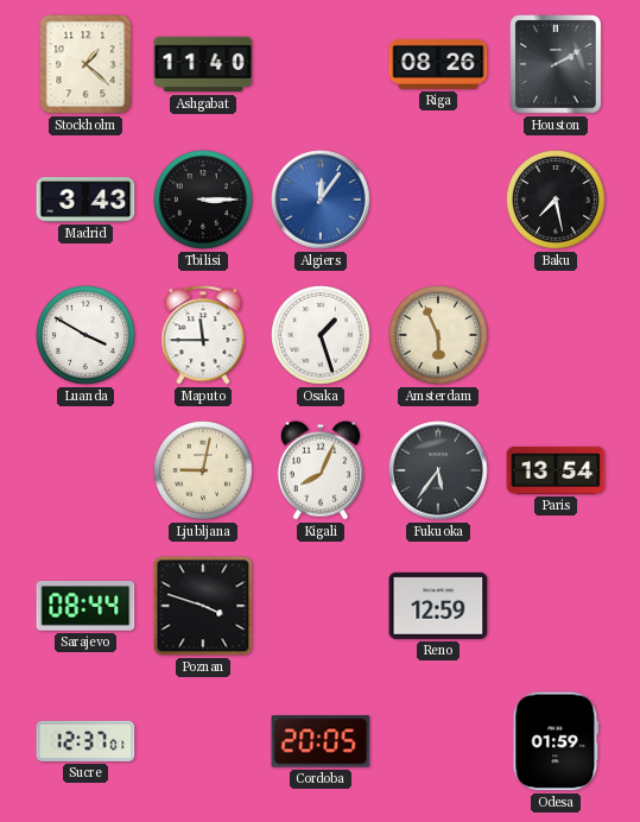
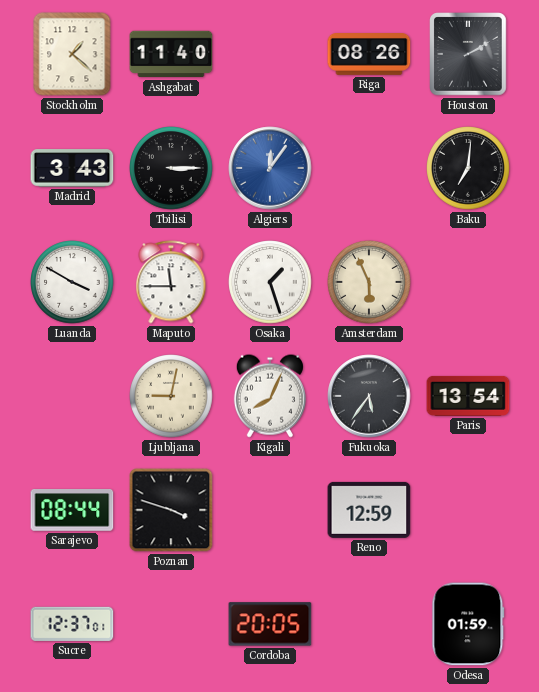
Baku: 7:28 -> 7:01
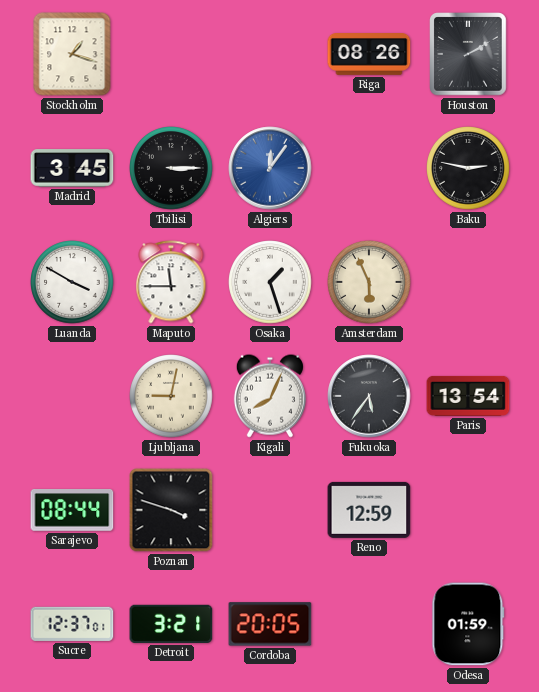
Stockholm: 1:22 -> 1:18
Ashgabat: 11:40 -> none
Madrid: 3:43 -> 3:45
Baku: 7:01 -> 2:47
Detroit: none -> 3:21
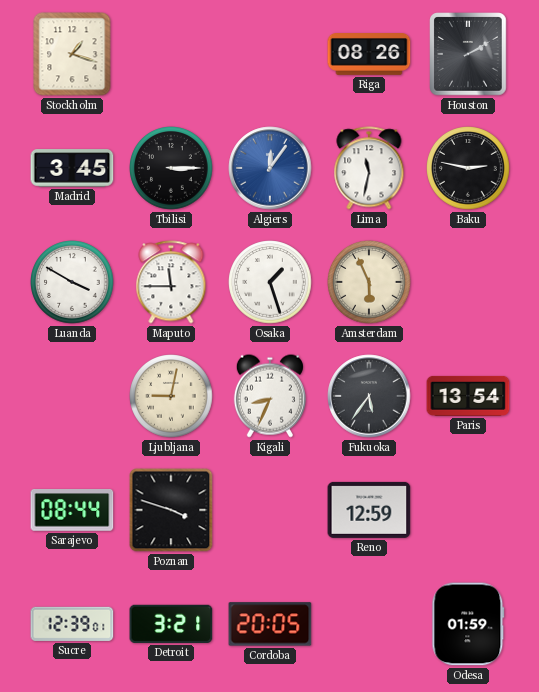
Lima: none -> 11:32
Kigali: 8:04 -> 8:34
Sucre: 12:37 -> 12:39
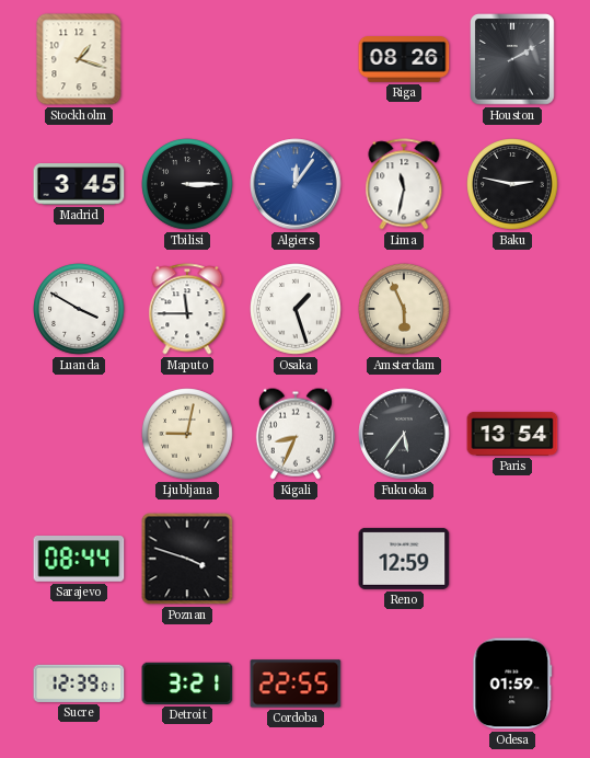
Cordoba: 20:05 -> 22:55
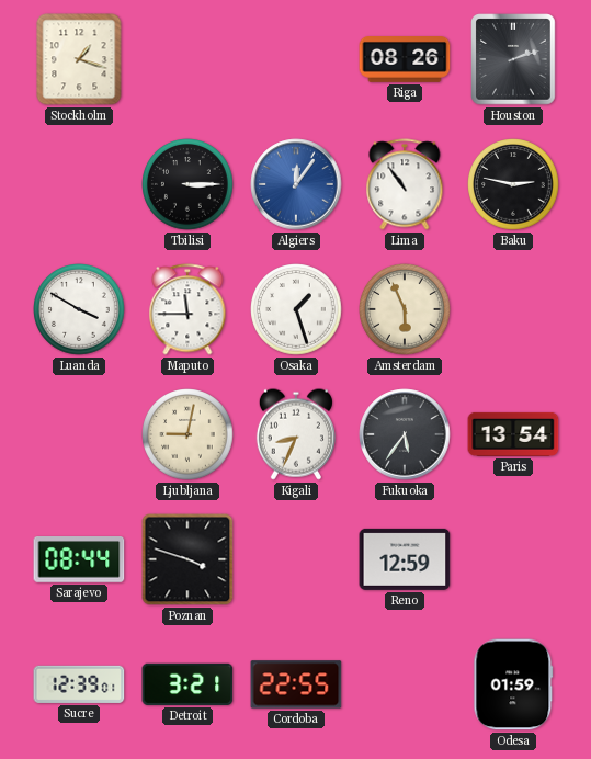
Houston: 2:10 -> 2:12
Madrid: 3:45 -> none
Lima: 11:32 -> 10:54
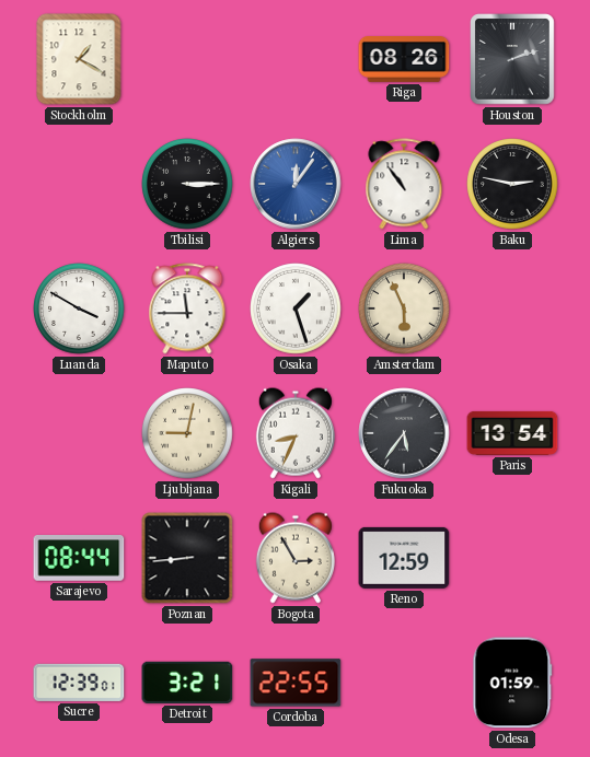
Stockholm: 1:18 -> 1:20
Poznan: 3:48 -> 8:44
Bogota: none -> 2:55
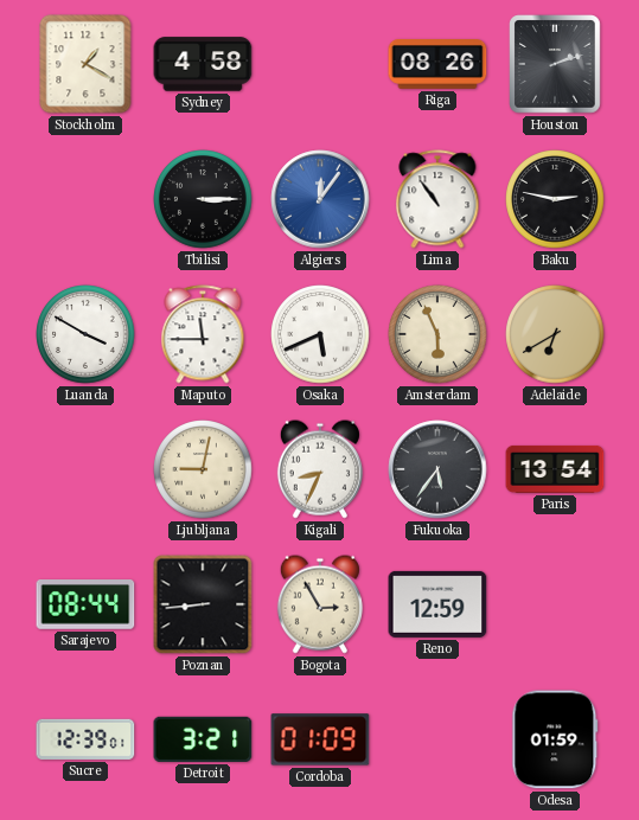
Sydney: none -> 4:58
Osaka: 1:27 -> 5:41
Adelaide: none -> 6:40
Cordoba: 22:55 -> 01:09
